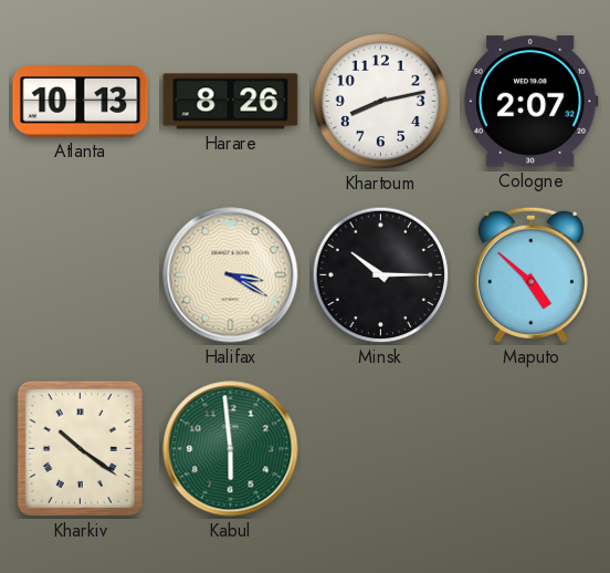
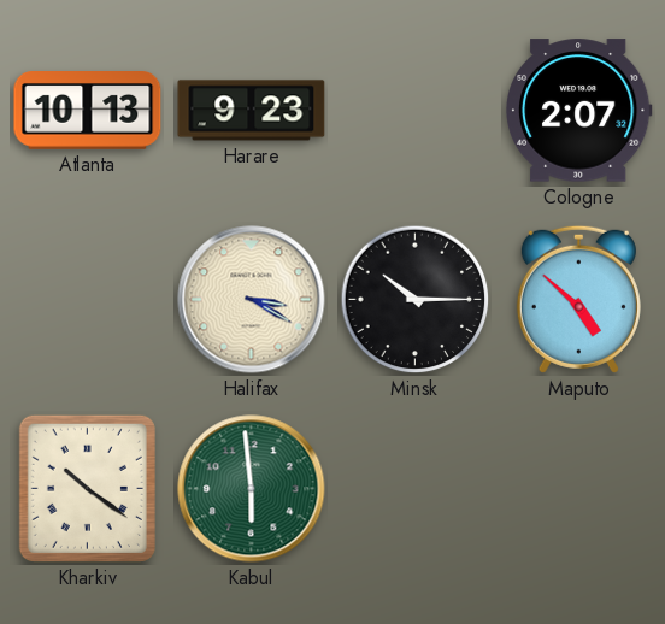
Harare: 8:26 -> 9:23
Khartoum: 8:13 -> none
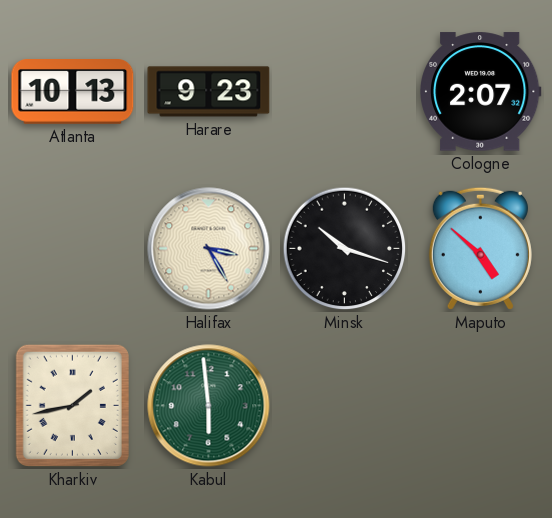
Halifax: 3:20 -> 3:25
Minsk: 10:15 -> 10:18
Kharkiv: 10:21 -> 1:43
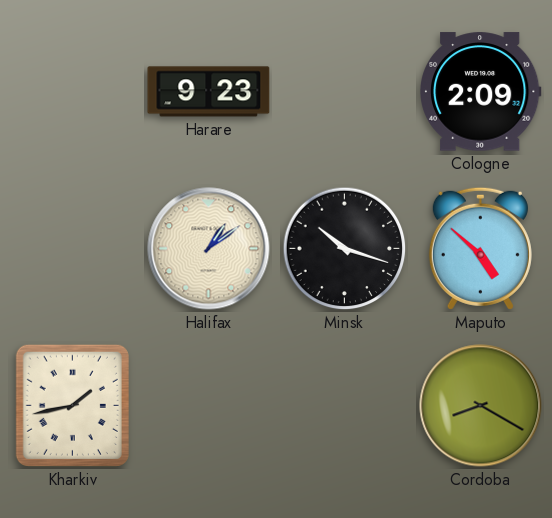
Atlanta: 10:13 -> none
Cologne: 2:07 -> 2:09
Halifax: 3:25 -> 1:09
Kabul: 5:59 -> none
Cordoba: none -> 8:20
